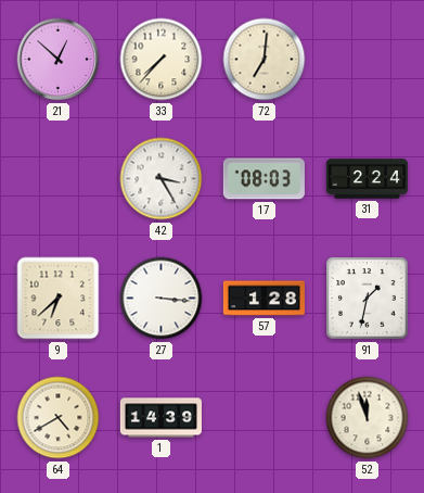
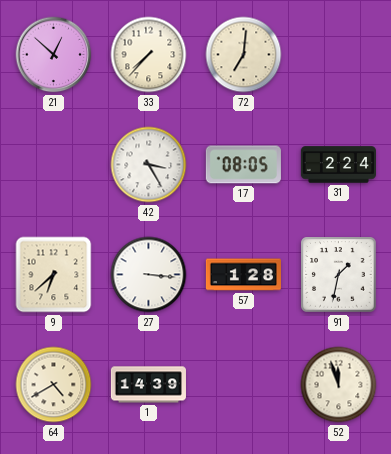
17: 08:03 -> 08:05
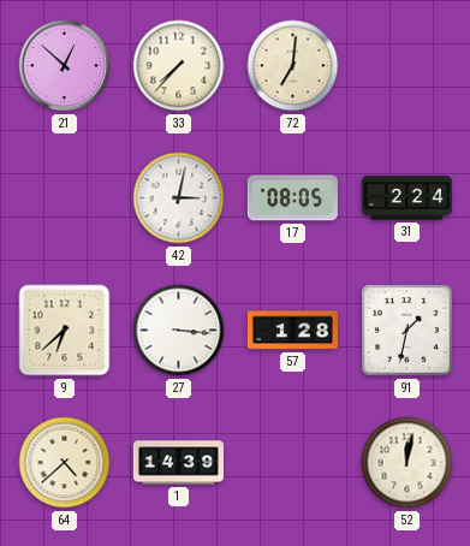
42: 3:25 -> 3:02
64: 4:40 -> 4:38
52: 11:57 -> 12:02
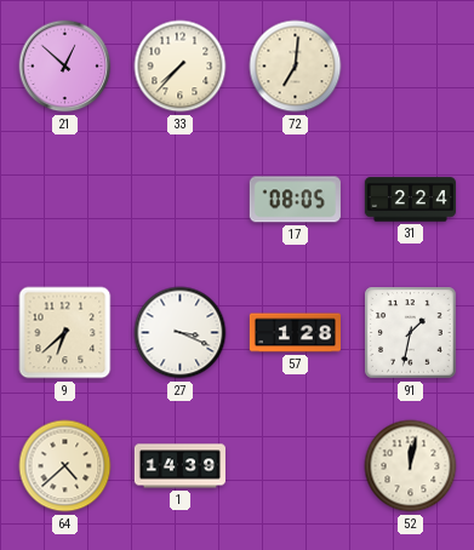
42: 3:02 -> none
27: 3:16 -> 3:19
